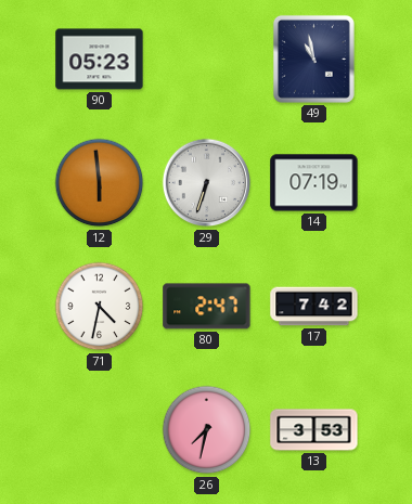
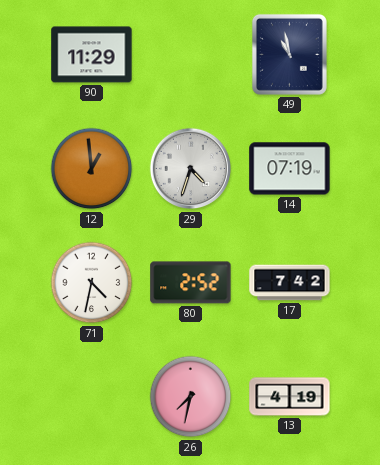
90: 05:23 -> 11:29
12: 5:59 -> 12:59
29: 6:33 -> 4:33
80: 2:47 -> 2:52
13: 3:53 -> 4:19
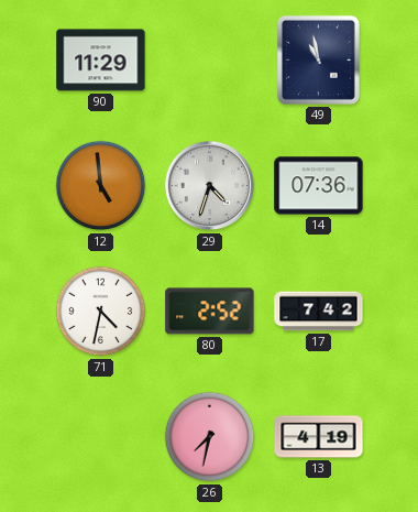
12: 12:59 -> 4:59
14: 07:19 -> 07:36
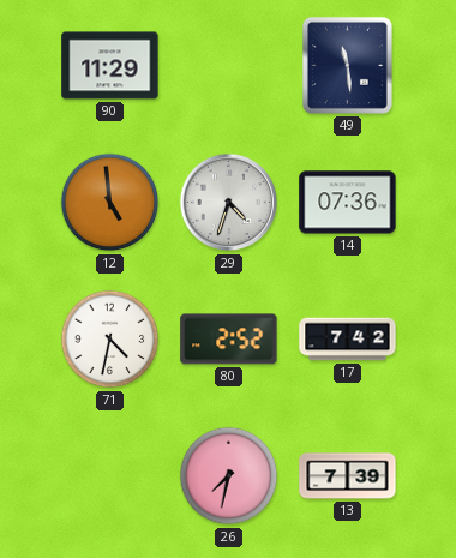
49: 10:58 -> 11:29
13: 4:19 -> 7:39
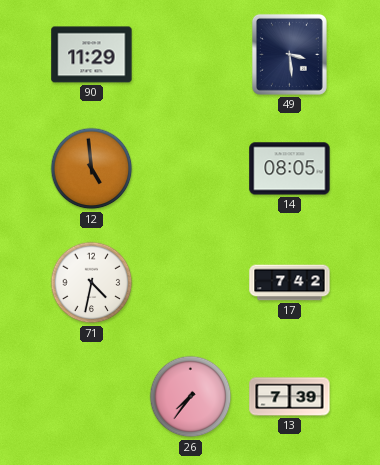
49: 11:29 -> 3:29
29: 4:33 -> none
14: 07:36 -> 08:05
80: 2:52 -> none
26: 7:32 -> 7:36
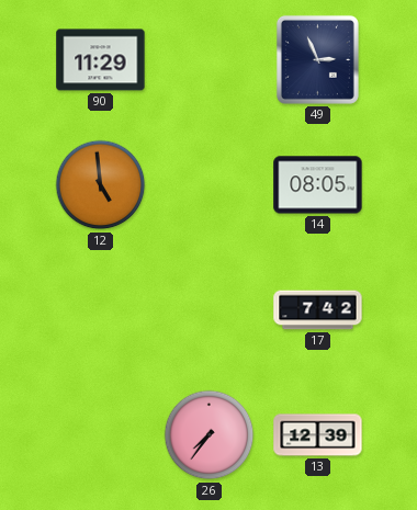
49: 3:29 -> 2:56
71: 4:32 -> none
13: 7:39 -> 12:39
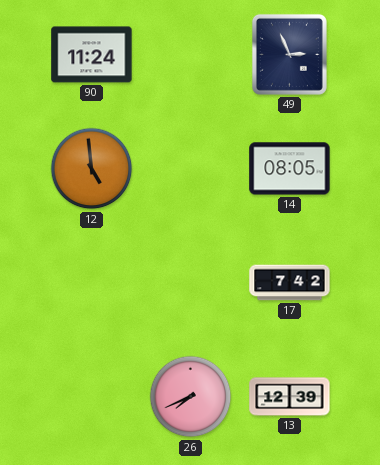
90: 11:29 -> 11:24
26: 7:36 -> 7:41
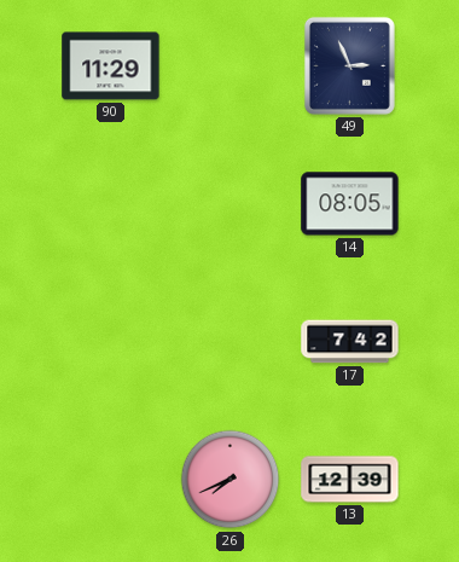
90: 11:24 -> 11:29
12: 4:59 -> none
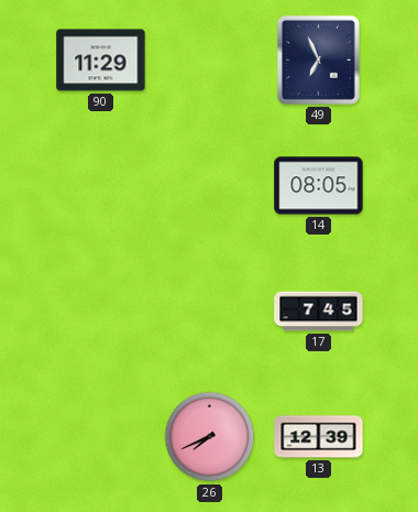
49: 2:56 -> 6:56
17: 7:42 -> 7:45
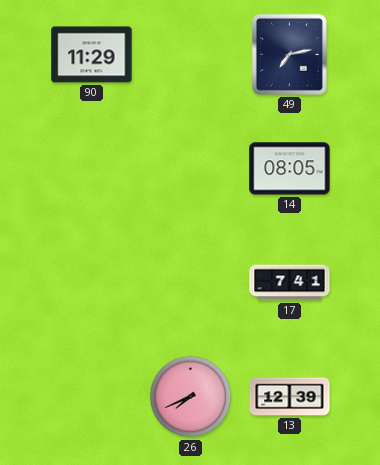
49: 6:56 -> 7:13
17: 7:45 -> 7:41
